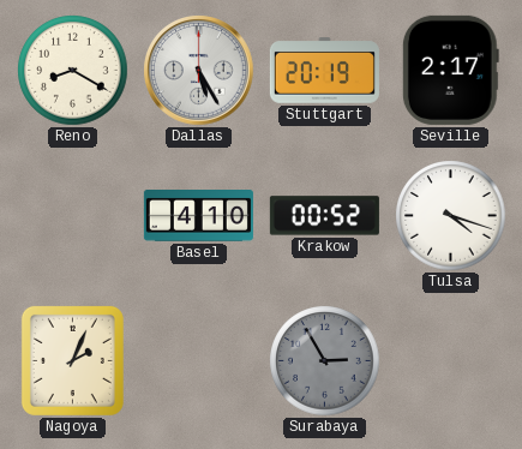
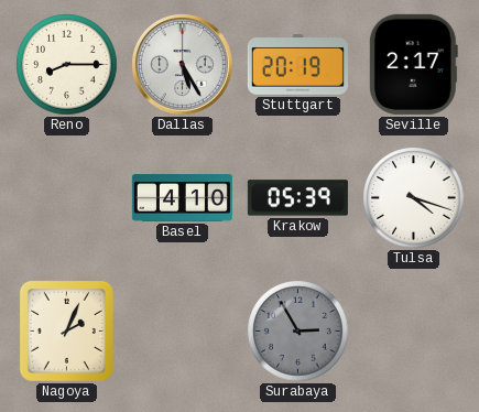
Reno: 8:20 -> 8:15
Krakow: 00:52 -> 05:39
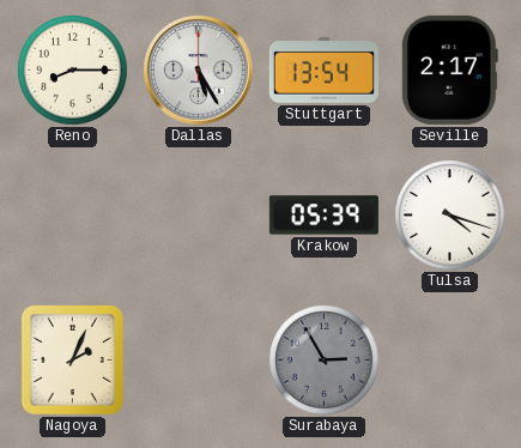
Stuttgart: 20:19 -> 13:54
Basel: 4:10 -> none
